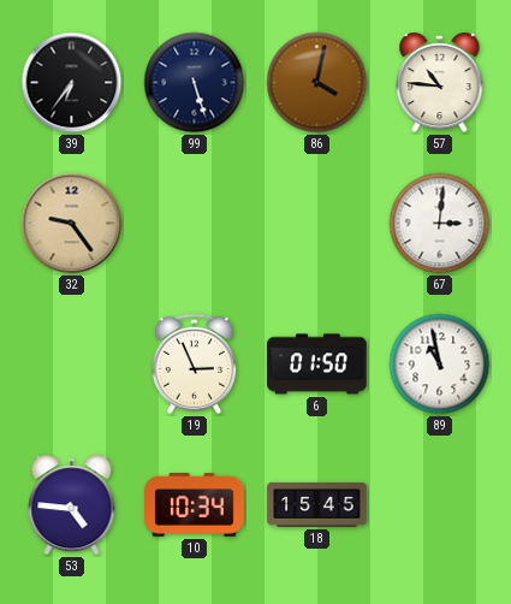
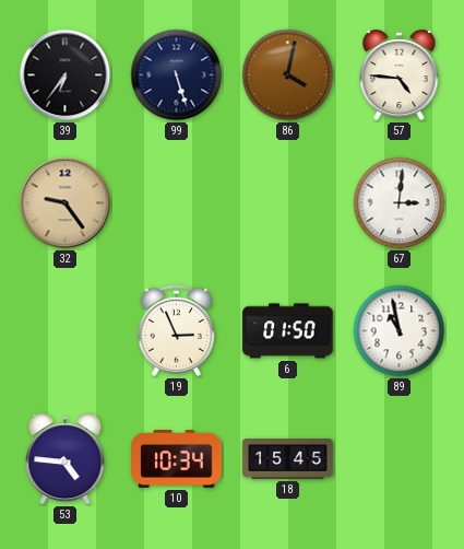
57: 10:46 -> 4:46
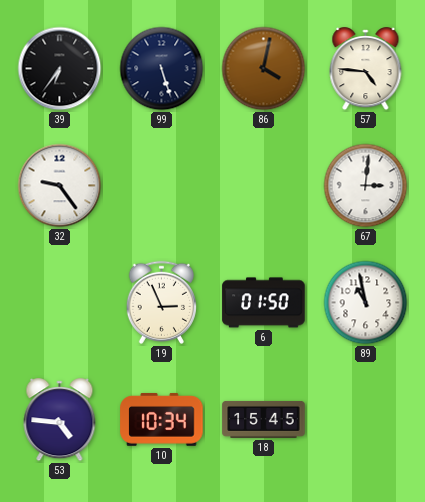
32 dial: champagne -> white
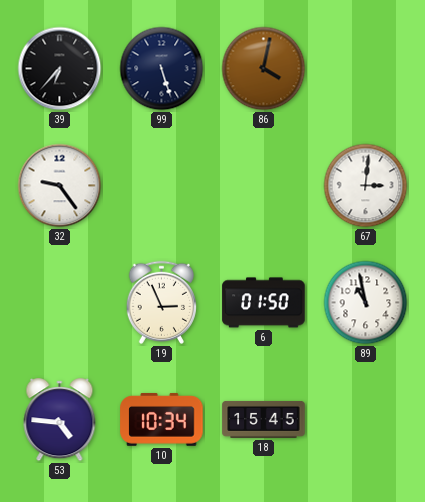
39: 6:36 -> 6:37
57: 4:46 -> none
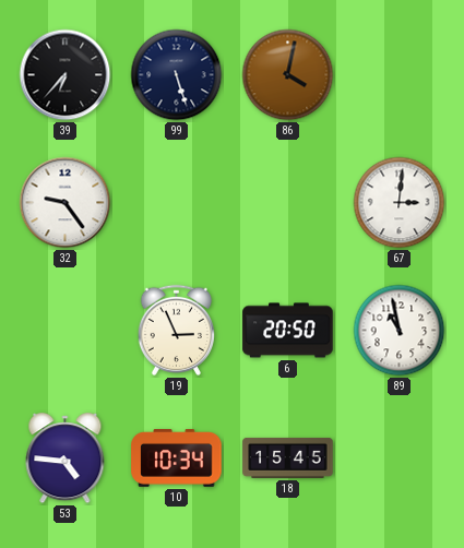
6: 01:50 -> 20:50
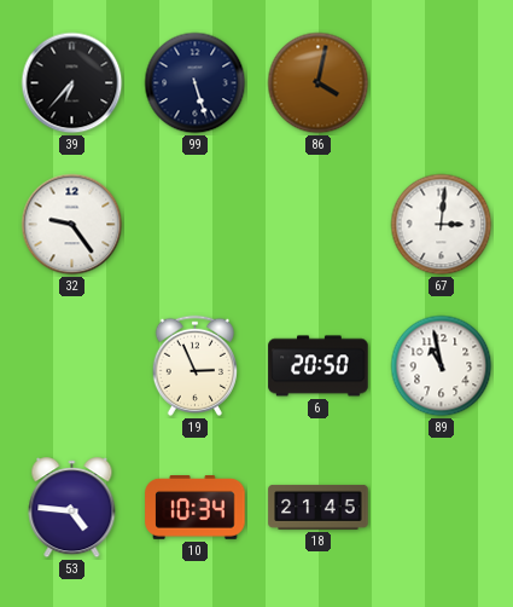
18: 15:45 -> 21:45
